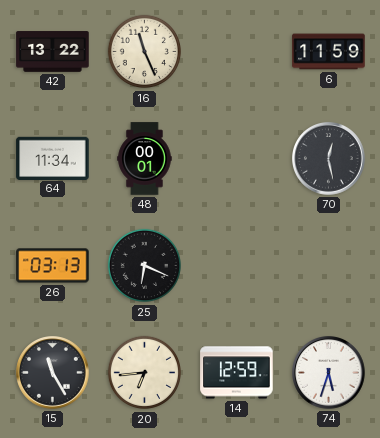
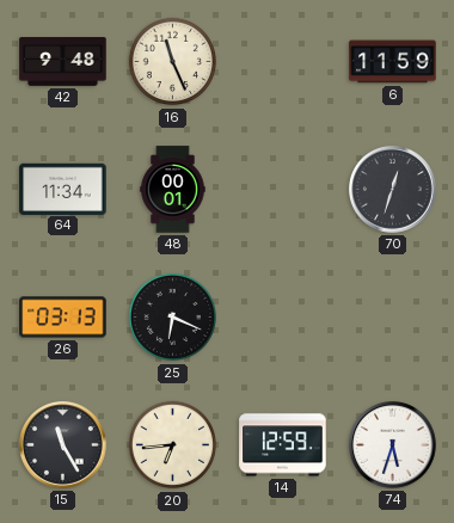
42: 13:22 -> 9:48
70: 12:28 -> 12:33
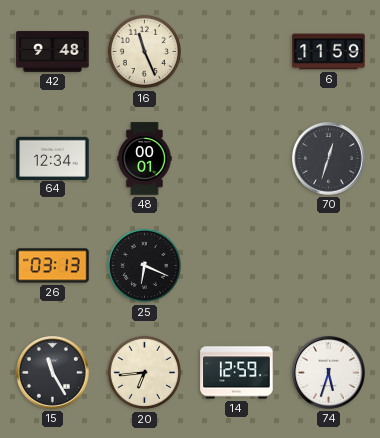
64: 11:34 -> 12:34
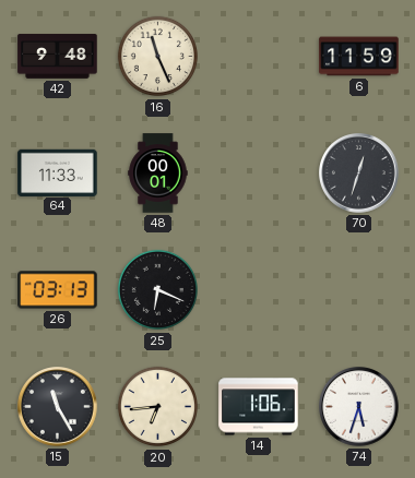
64: 12:34 -> 11:33
14: 12:59 -> 1:06
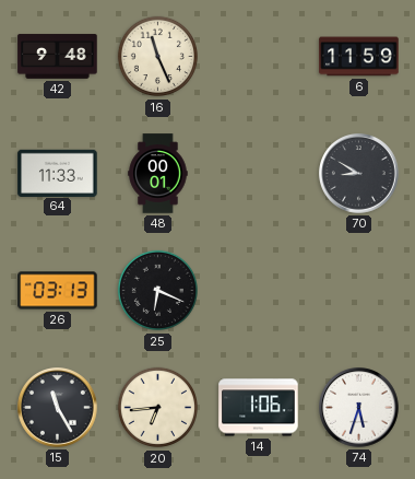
70: 12:33 -> 8:50
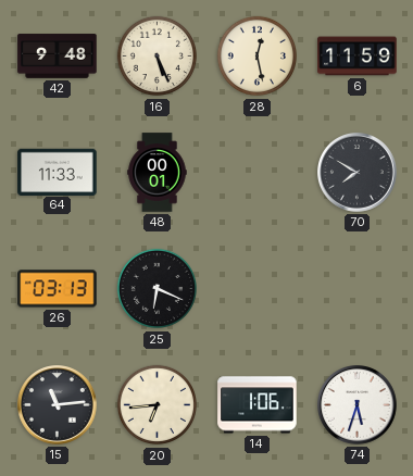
16: 11:26 -> 5:26
28: none -> 12:28
70: 8:50 -> 7:50
15: 11:25 -> 11:14
